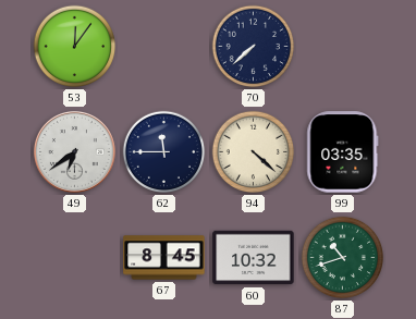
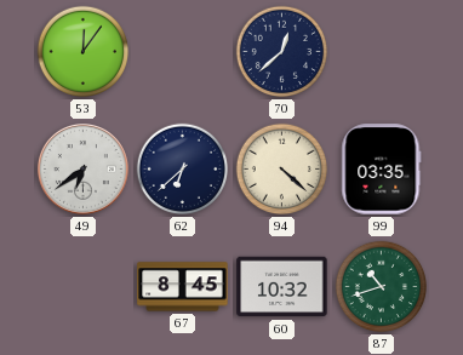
70: 7:38 -> 12:38
62: 11:45 -> 6:38
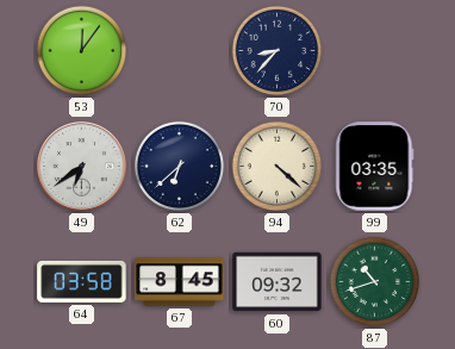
70: 12:38 -> 8:37
64: none -> 03:58
60: 10:32 -> 09:32
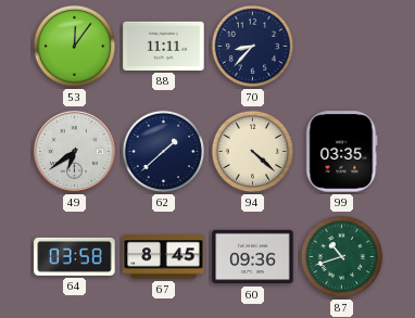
88: none -> 11:11
62: 6:38 -> 1:38
60: 09:32 -> 09:36
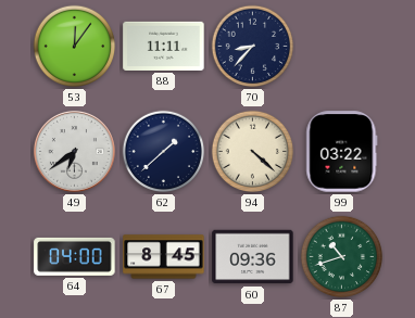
99: 03:35 -> 03:22
64: 03:58 -> 04:00
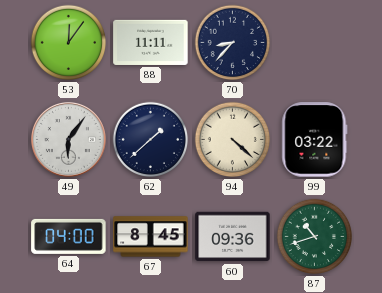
49: 6:39 -> 6:06
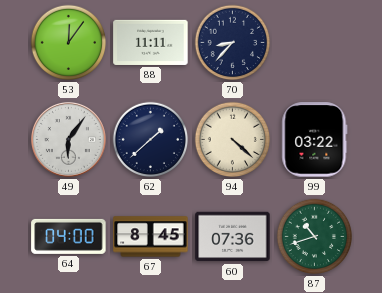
60: 09:36 -> 07:36
